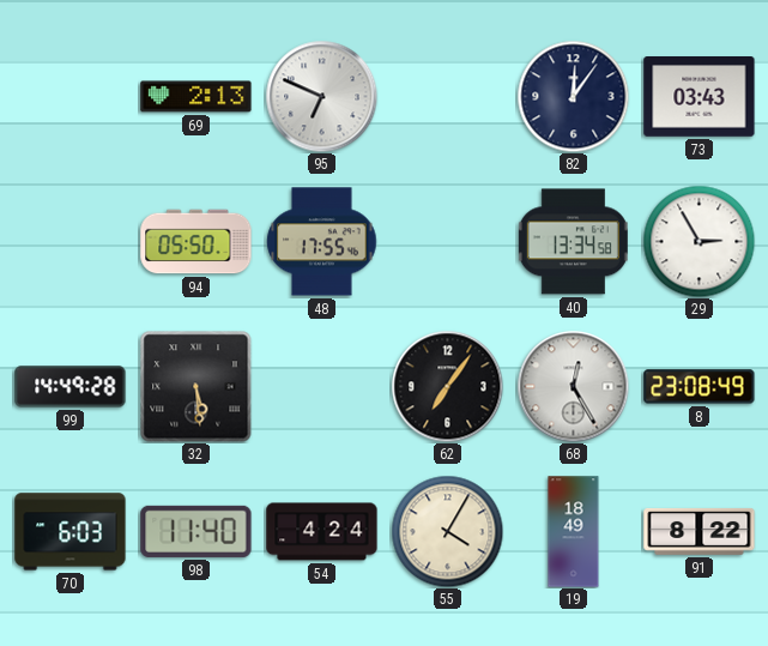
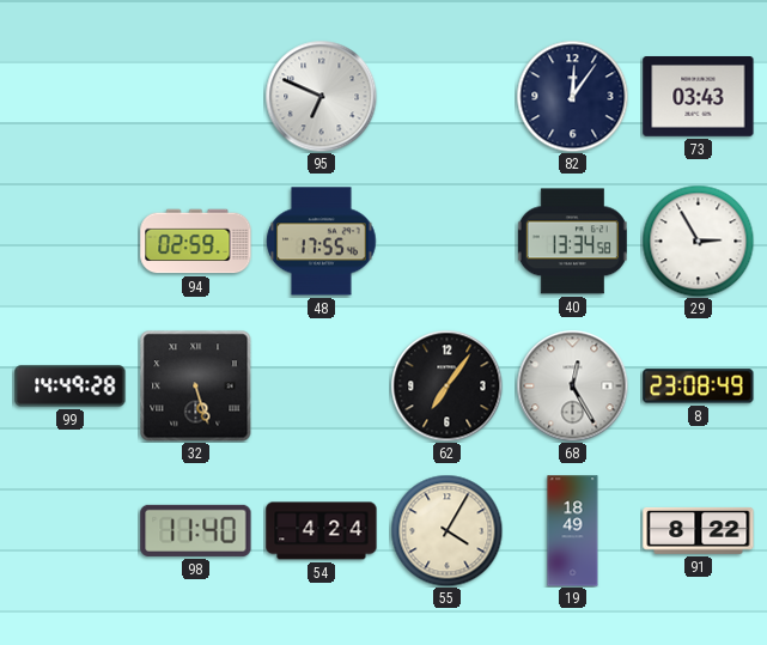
69: 2:13 -> none
94: 05:50 -> 02:59
32: 5:29 -> 5:27
70: 6:03 -> none
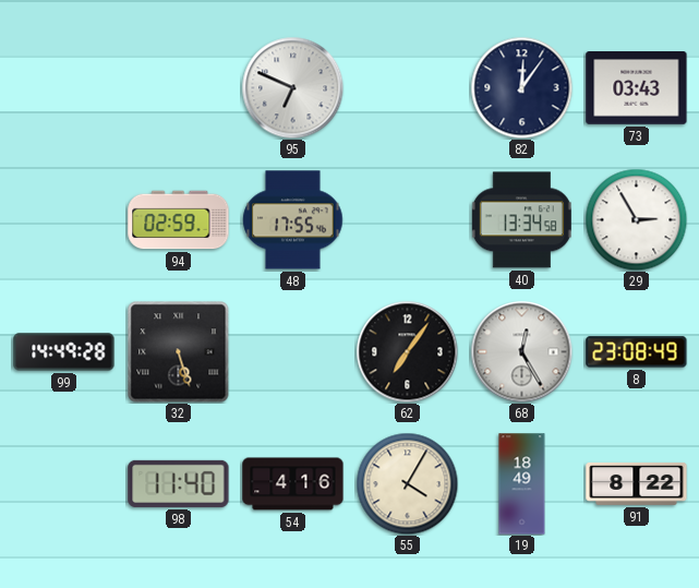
54: 4:24 -> 4:16
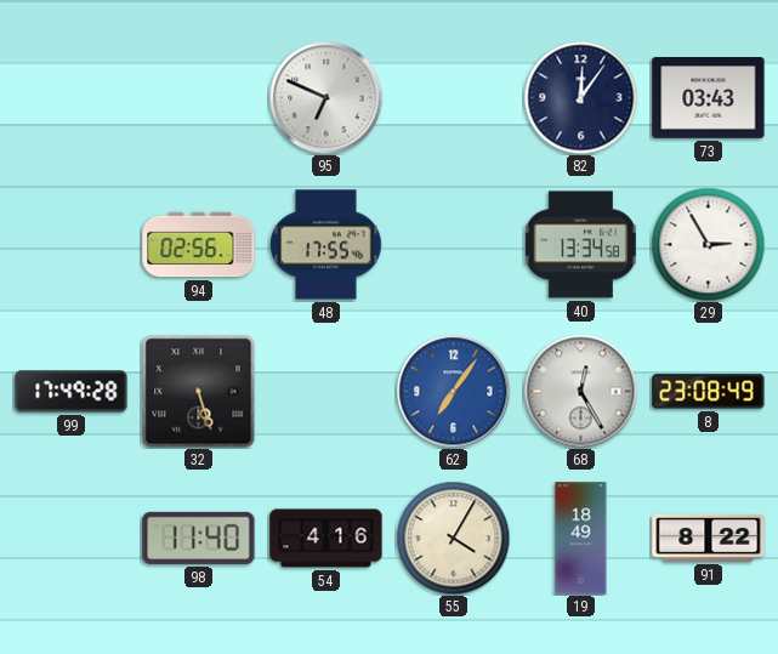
94: 02:59 -> 02:56
99: 14:49 -> 17:49
62 dial: black -> blue
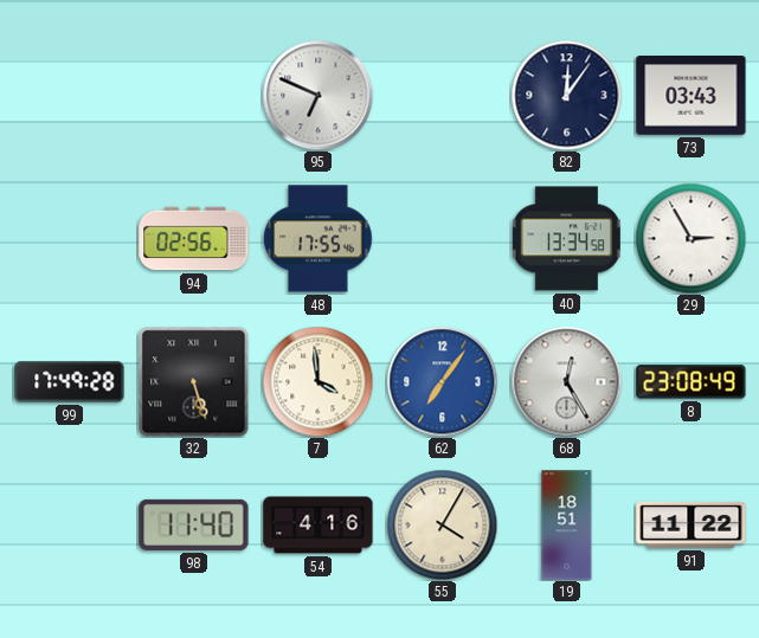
7: none -> 3:59
19: 18:49 -> 18:51
91: 8:22 -> 11:22
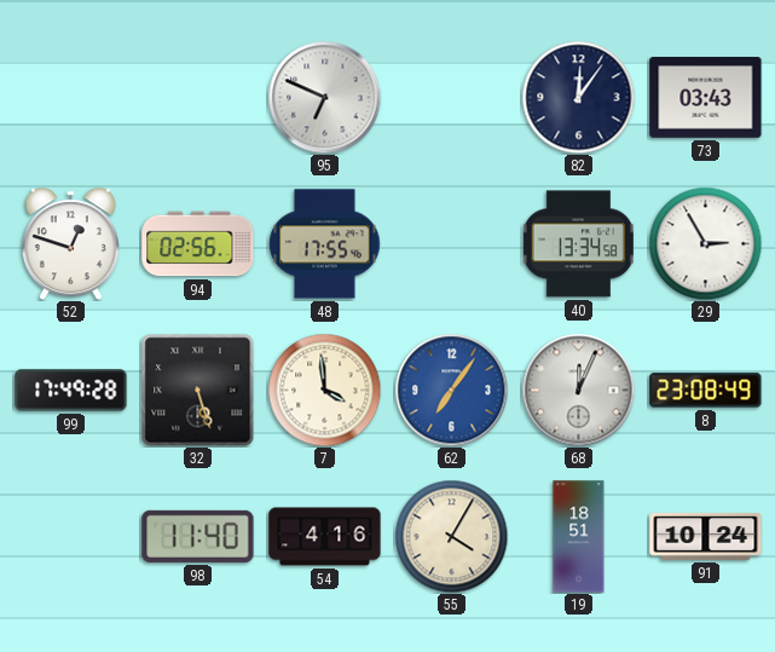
52: none -> 12:48
68: 12:25 -> 12:04
91: 11:22 -> 10:24
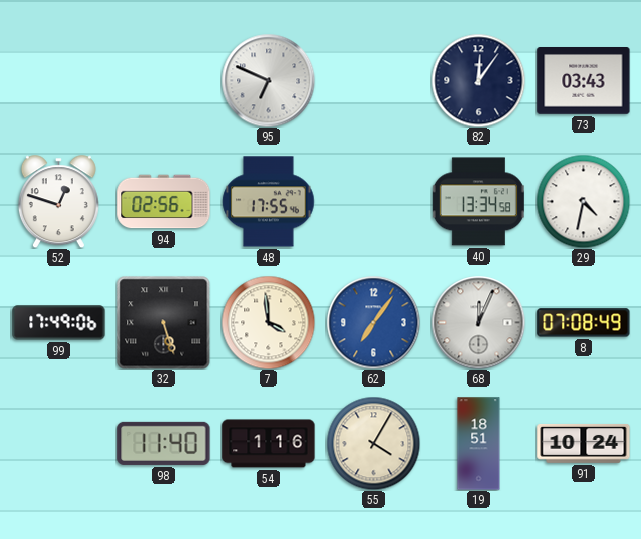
29: 2:55 -> 4:32
99: 17:49:28 -> 17:49:06
8: 23:08 -> 07:08
54: 4:16 -> 1:16
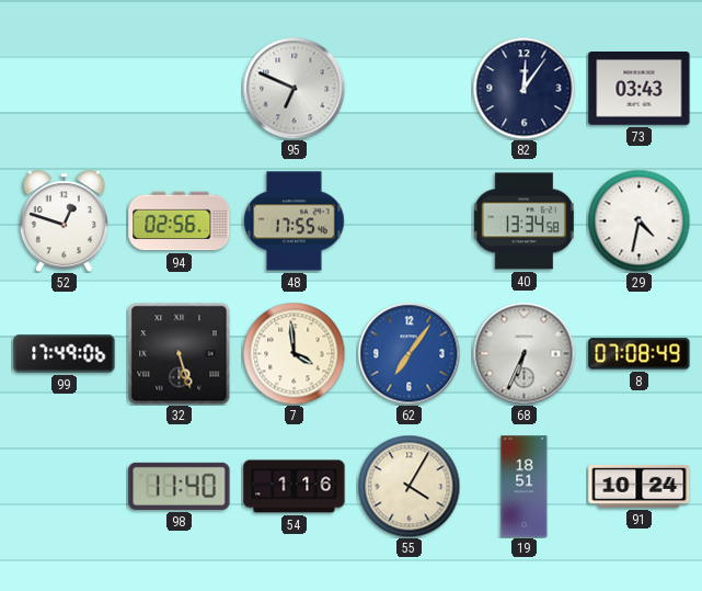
68: 12:04 -> 6:34
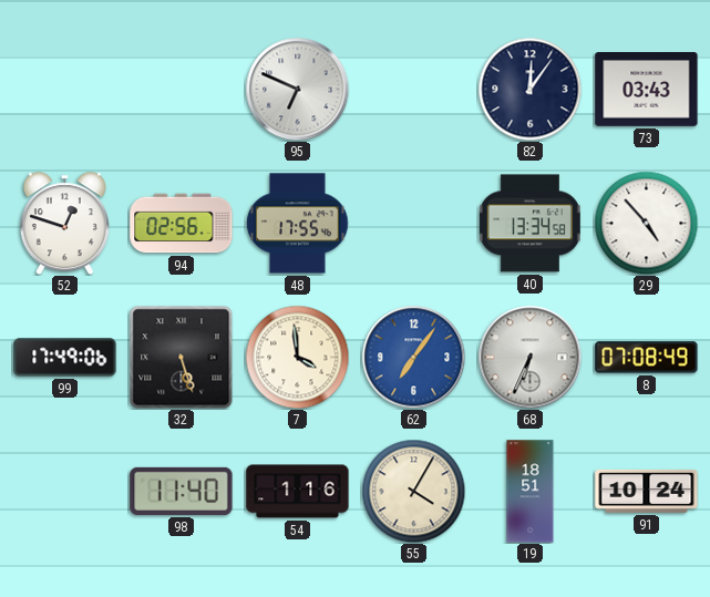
29: 4:32 -> 4:53
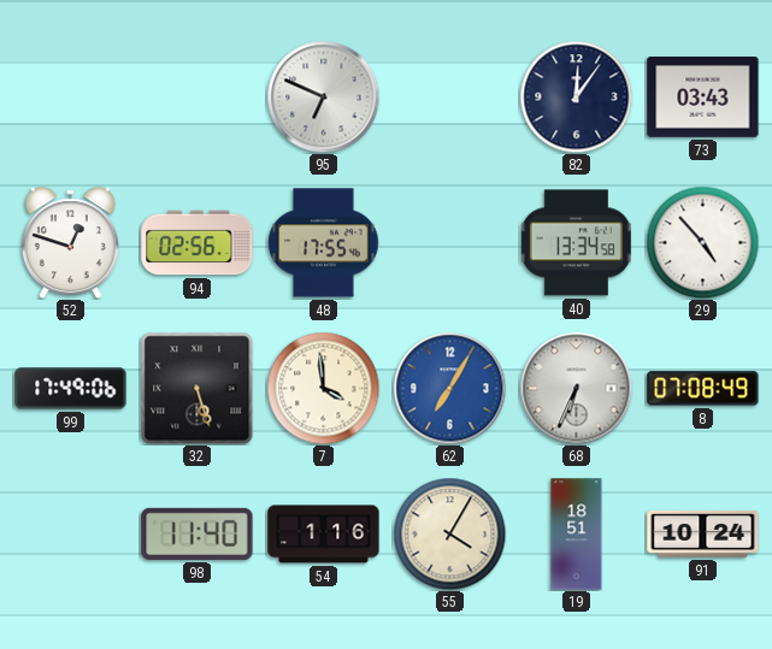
62: 7:06 -> 7:05
